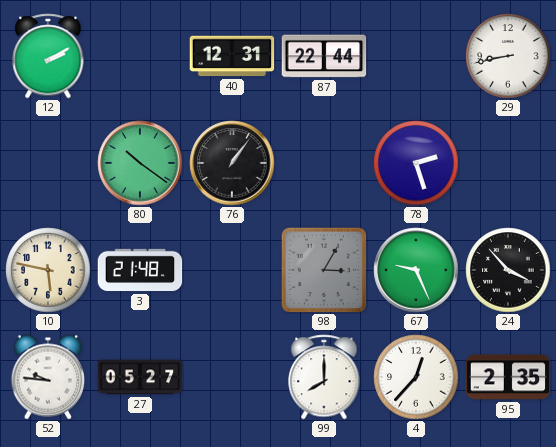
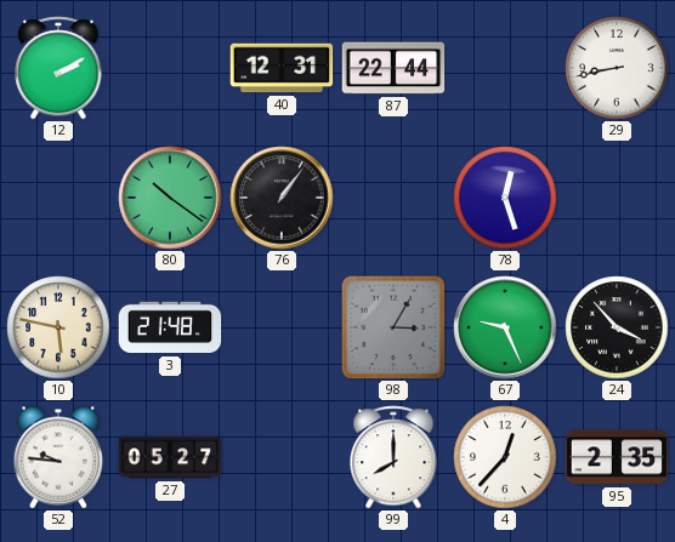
78: 2:27 -> 12:27
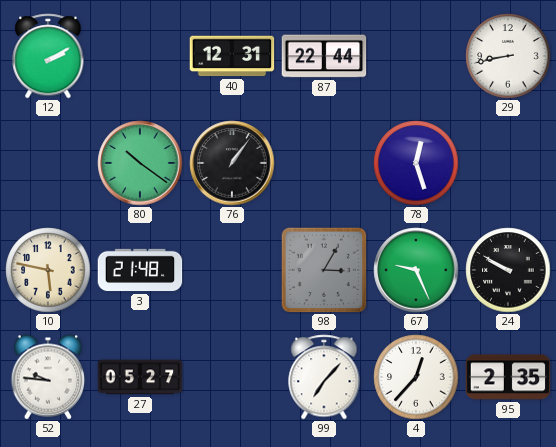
24: 3:53 -> 9:50
99: 8:00 -> 7:07
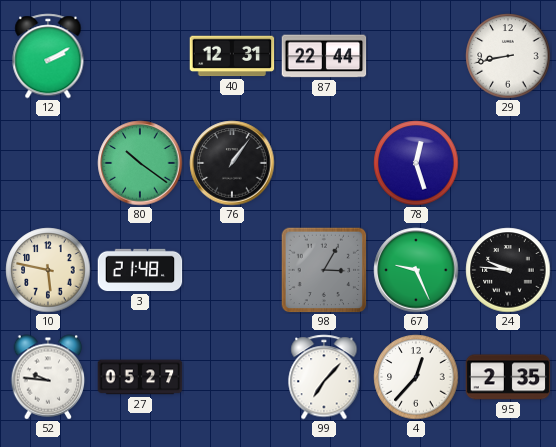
24: 9:50 -> 9:46
